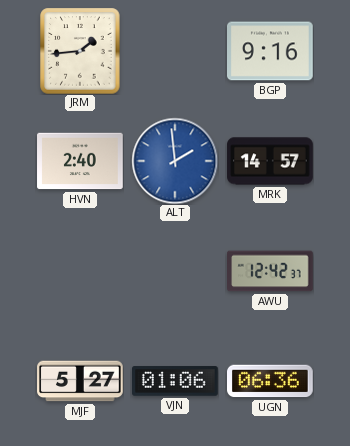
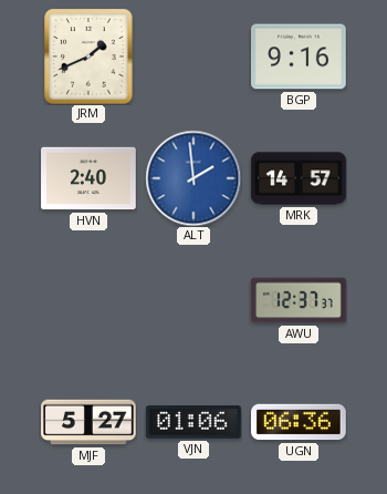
JRM: 1:44 -> 1:41
AWU: 12:42 -> 12:37
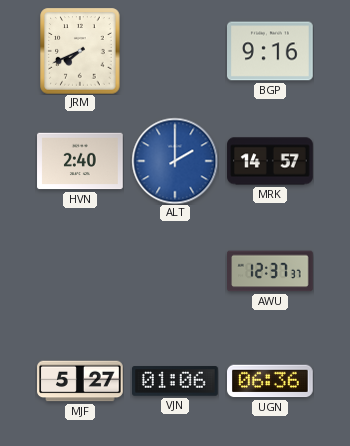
JRM: 1:41 -> 7:41
ALT: 1:59 -> 2:00
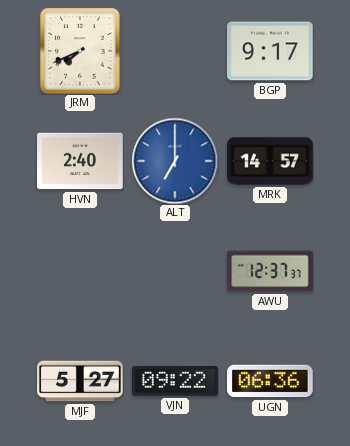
BGP: 9:16 -> 9:17
ALT: 2:00 -> 7:00
VJN: 01:06 -> 09:22
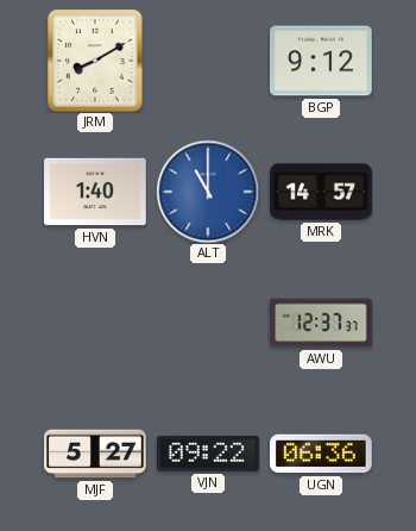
JRM: 7:41 -> 8:10
BGP: 9:17 -> 9:12
HVN: 2:40 -> 1:40
ALT: 7:00 -> 11:00
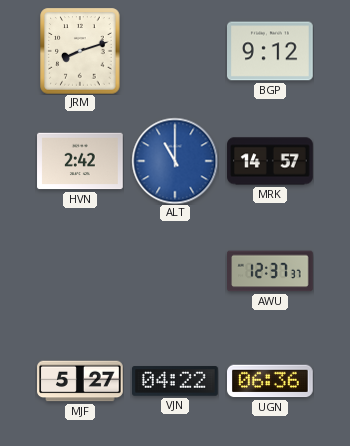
JRM: 8:10 -> 8:12
HVN: 1:40 -> 2:42
VJN: 09:22 -> 04:22
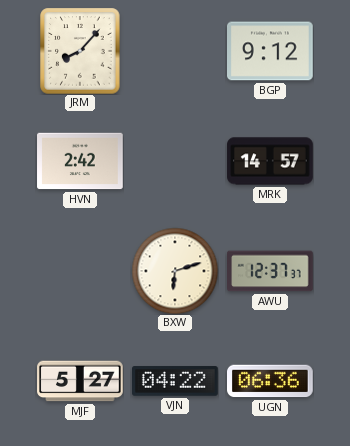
JRM: 8:12 -> 8:07
ALT: 11:00 -> none
BXW: none -> 6:12
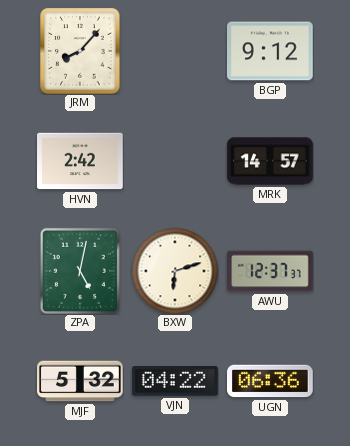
ZPA: none -> 5:02
MJF: 5:27 -> 5:32
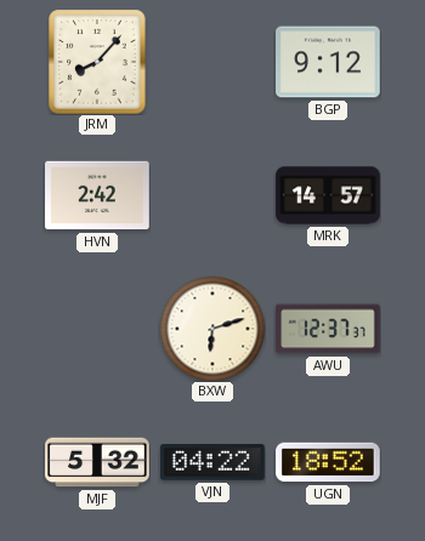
ZPA: 5:02 -> none
UGN: 06:36 -> 18:52
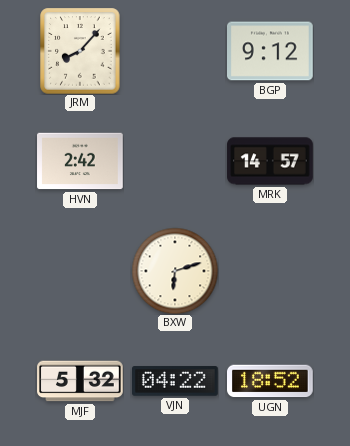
AWU: 12:37 -> none
